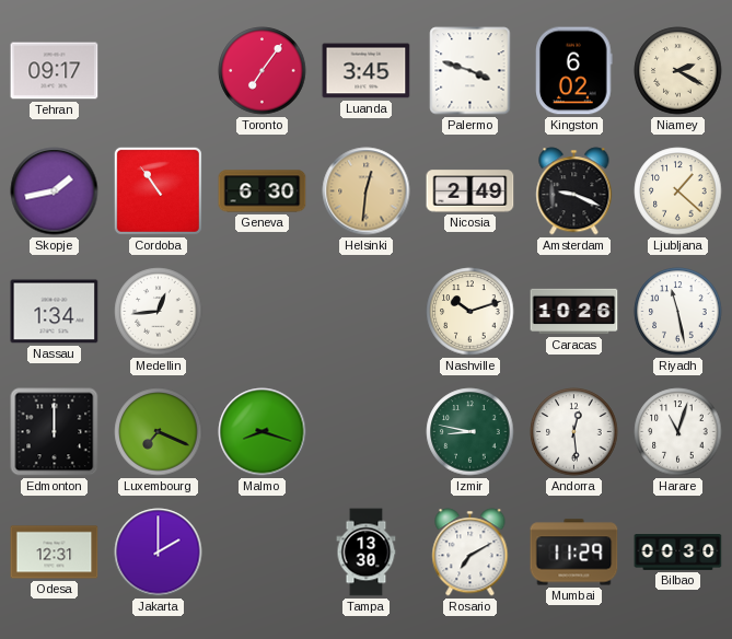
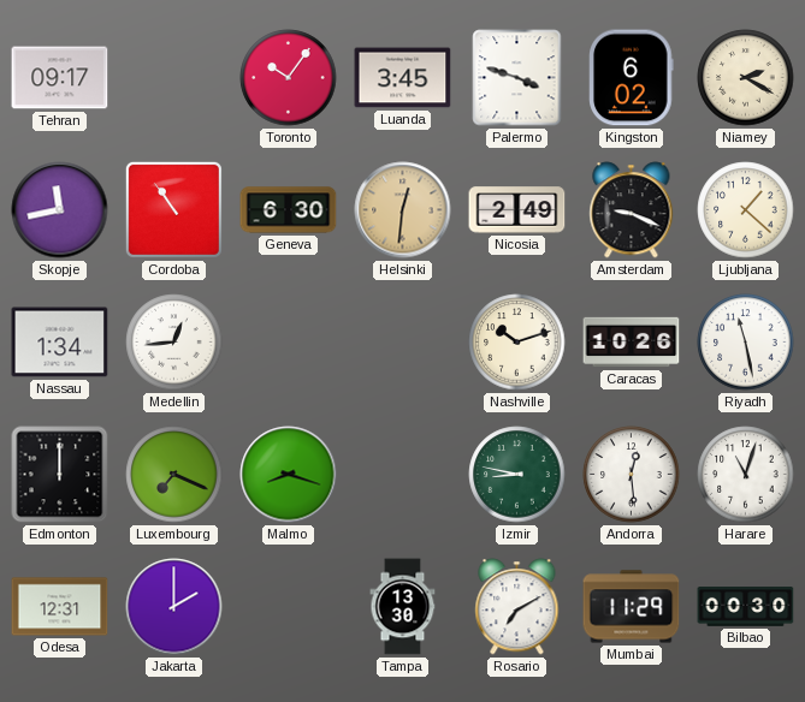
Toronto: 7:06 -> 10:06
Skopje: 1:43 -> 11:43
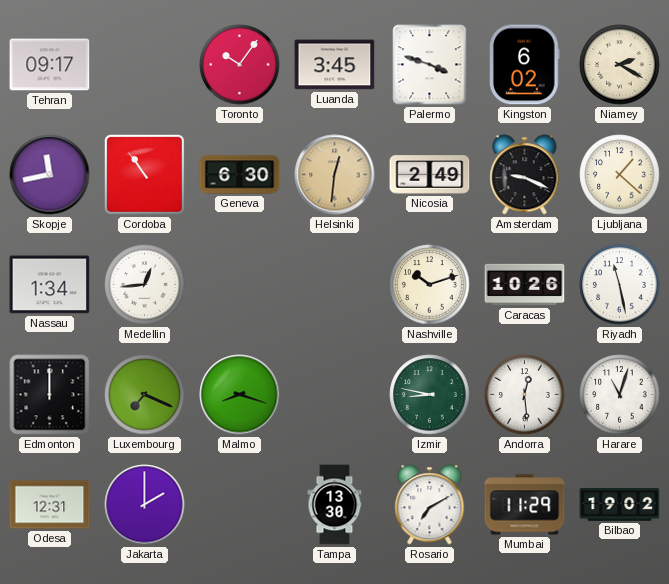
Bilbao: 00:30 -> 19:02
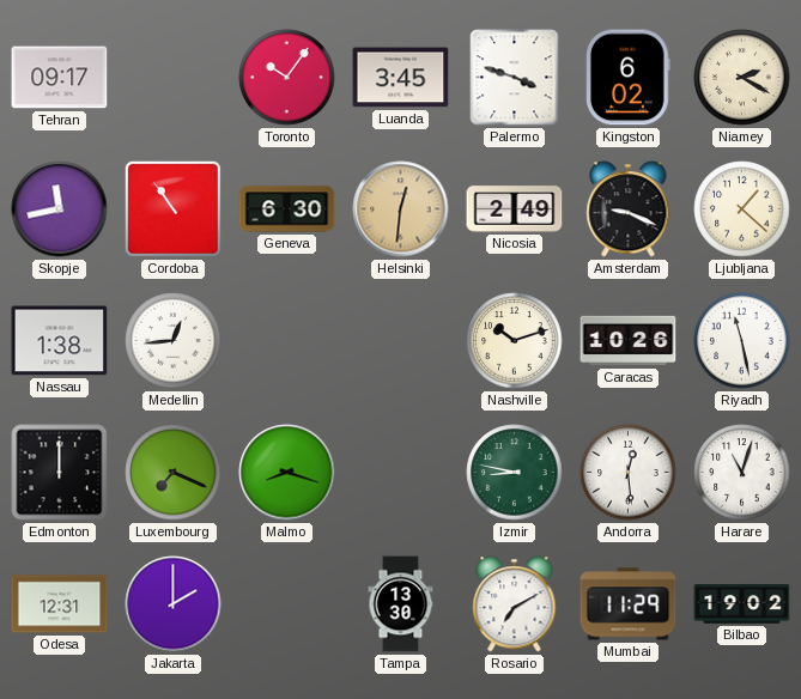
Nassau: 1:34 -> 1:38
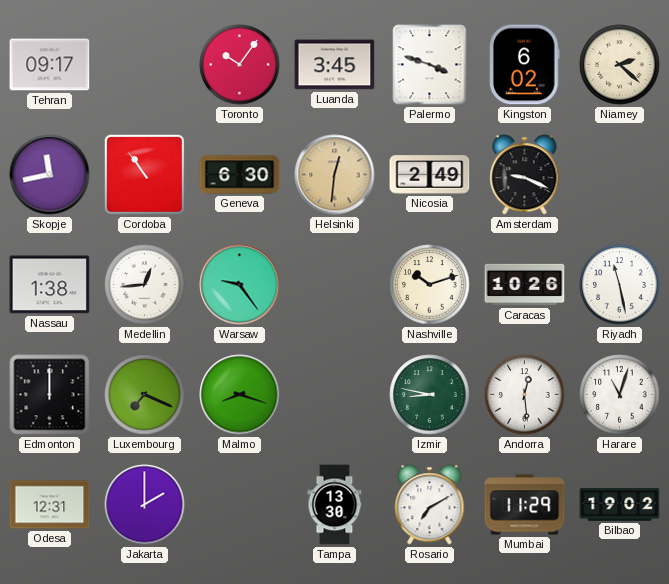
Niamey: 2:20 -> 2:22
Ljubljana: 1:22 -> none
Warsaw: none -> 9:24
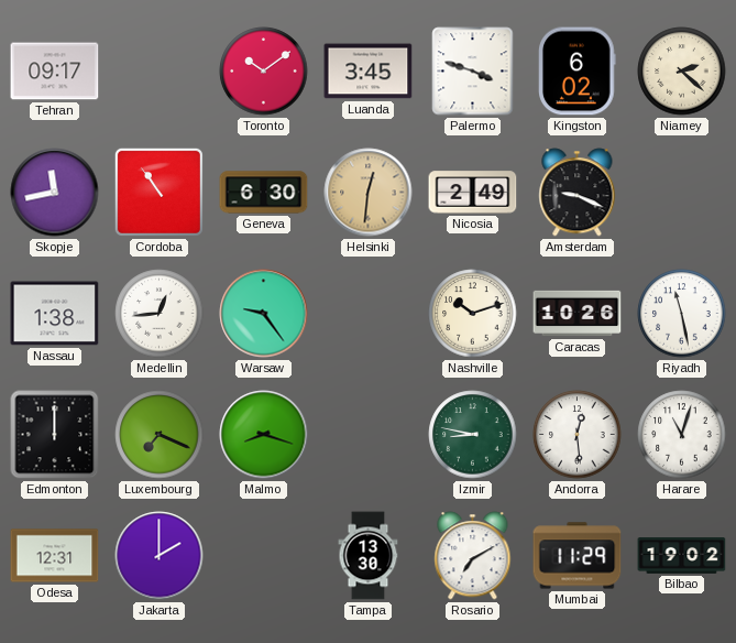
Toronto: 10:06 -> 10:09
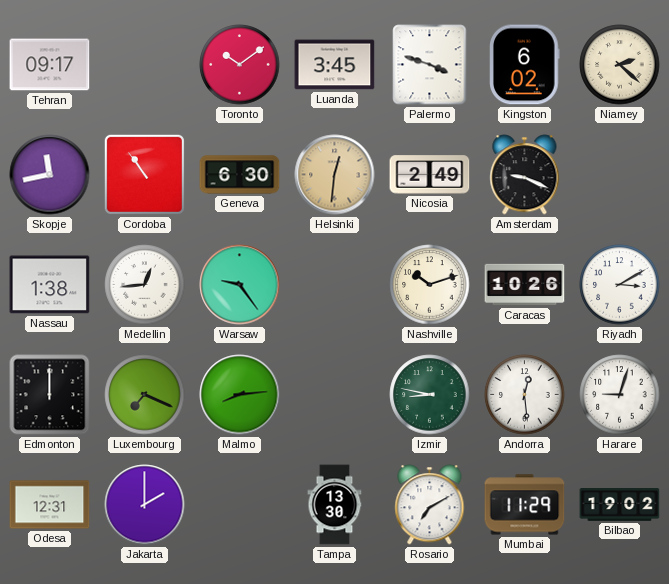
Riyadh: 11:28 -> 3:10
Malmo: 8:18 -> 8:14
Harare: 11:03 -> 9:03
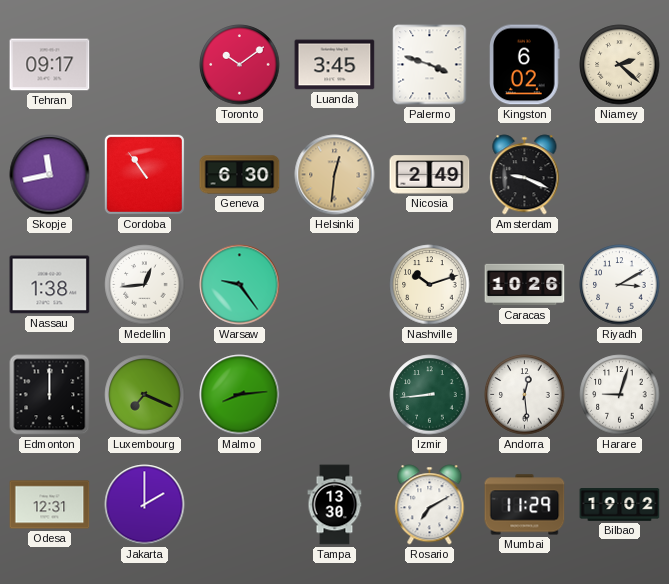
Izmir: 8:47 -> 8:44
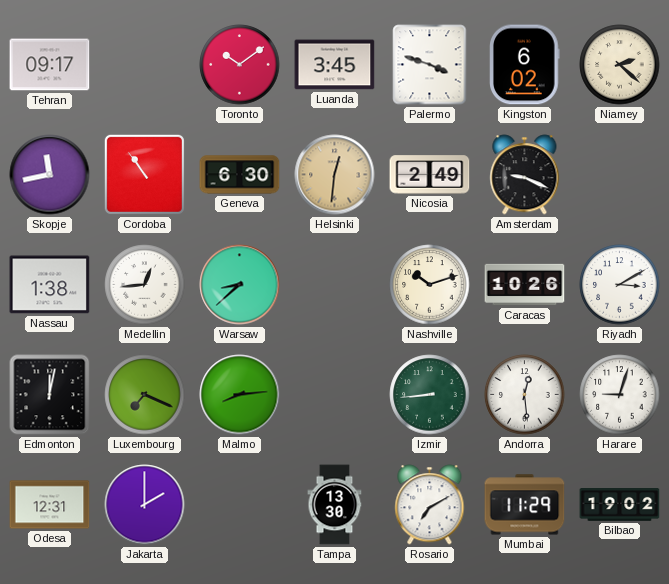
Warsaw: 9:24 -> 8:38
Edmonton: 12:00 -> 12:02
